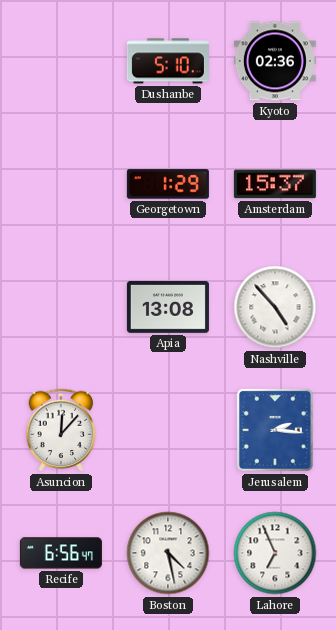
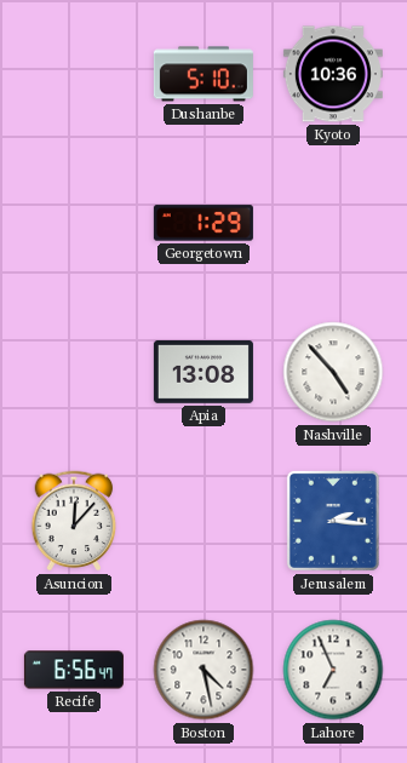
Kyoto: 02:36 -> 10:36
Amsterdam: 15:37 -> none
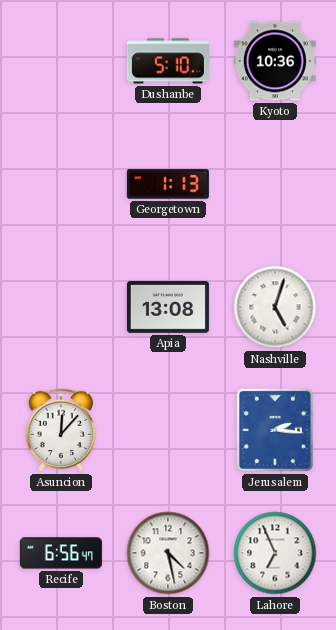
Georgetown: 1:29 -> 1:13
Nashville: 4:53 -> 5:03
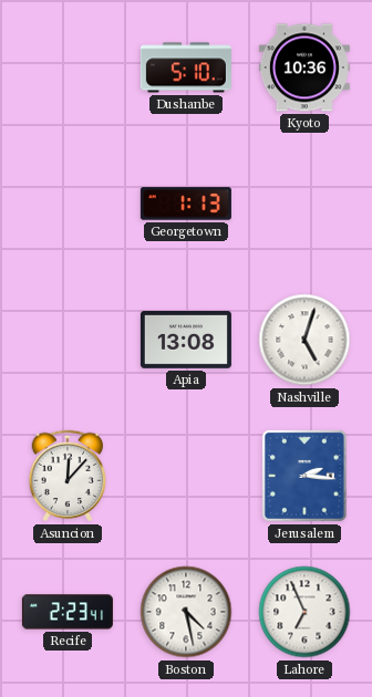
Recife: 6:56 -> 2:23
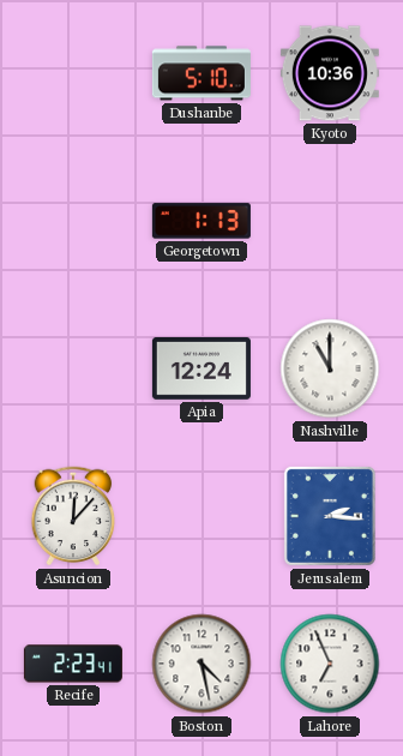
Apia: 13:08 -> 12:24
Nashville: 5:03 -> 11:00
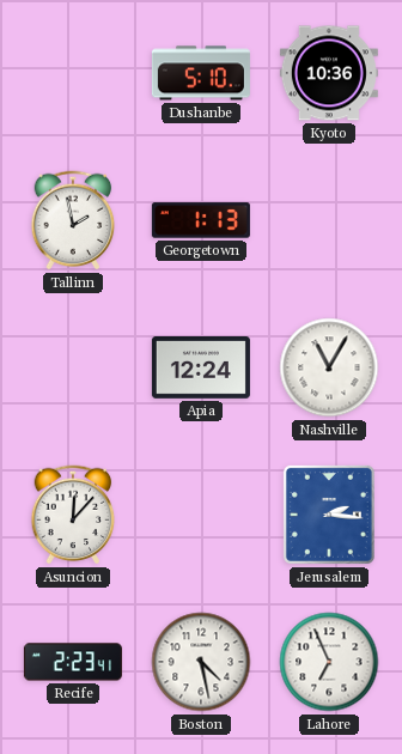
Tallinn: none -> 1:58
Nashville: 11:00 -> 11:05
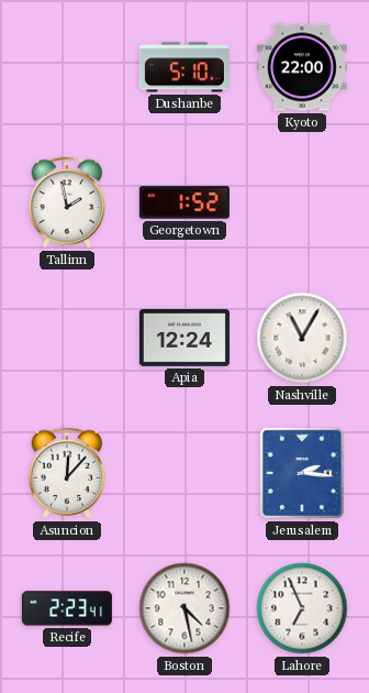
Kyoto: 10:36 -> 22:00
Georgetown: 1:13 -> 1:52
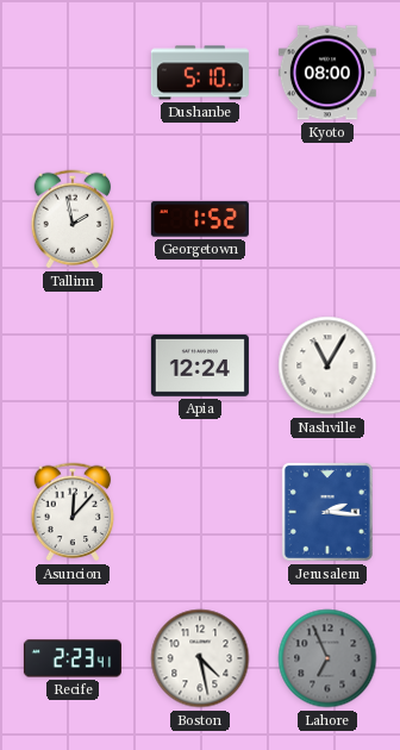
Kyoto: 22:00 -> 08:00
Lahore dial: white -> grey
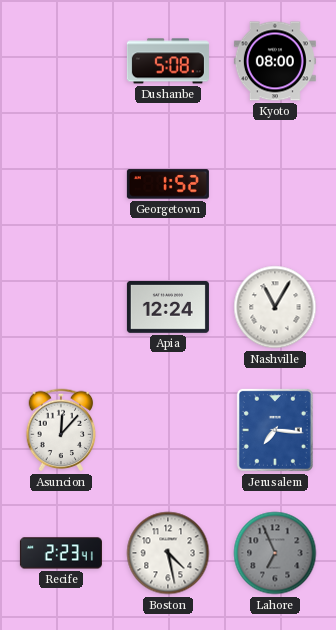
Dushanbe: 5:10 -> 5:08
Tallinn: 1:58 -> none
Jerusalem: 2:16 -> 7:16
